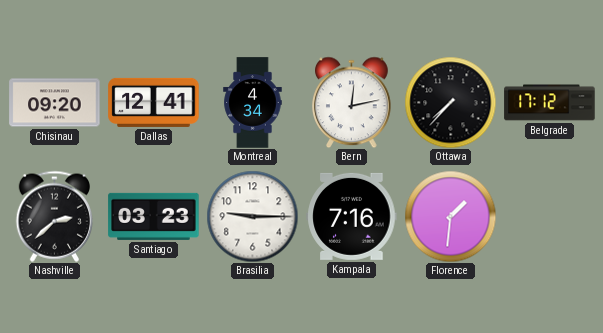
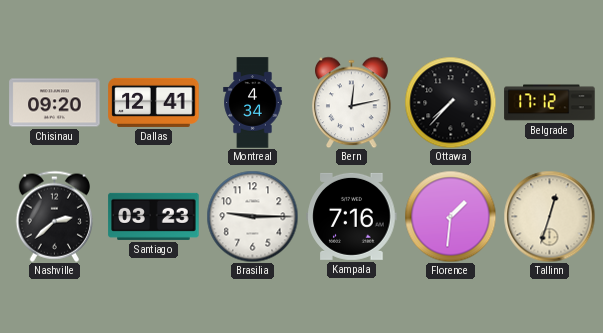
Tallinn: none -> 12:33
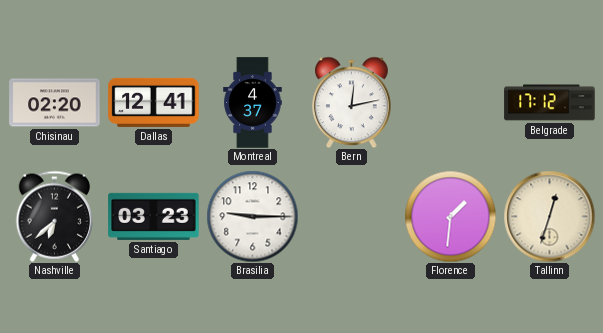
Chisinau: 09:20 -> 02:20
Montreal: 4:34 -> 4:37
Ottawa: 7:37 -> none
Nashville: 2:38 -> 6:38
Kampala: 7:16 -> none
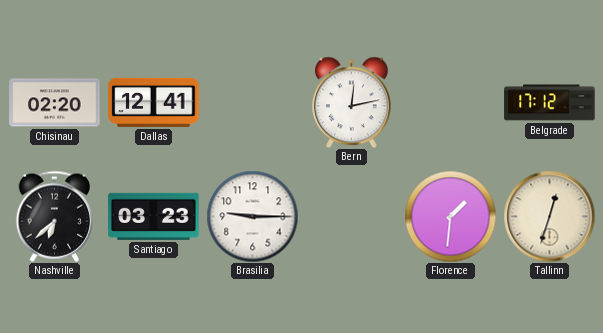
Montreal: 4:37 -> none
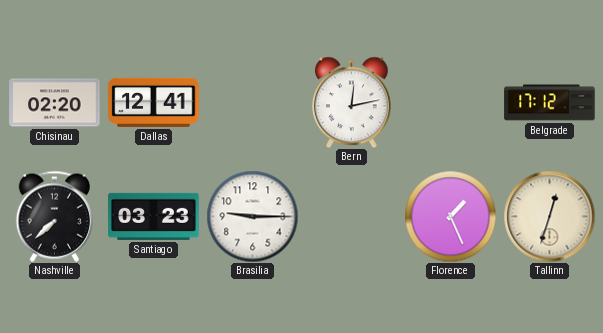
Nashville: 6:38 -> 7:38
Florence: 1:31 -> 1:26
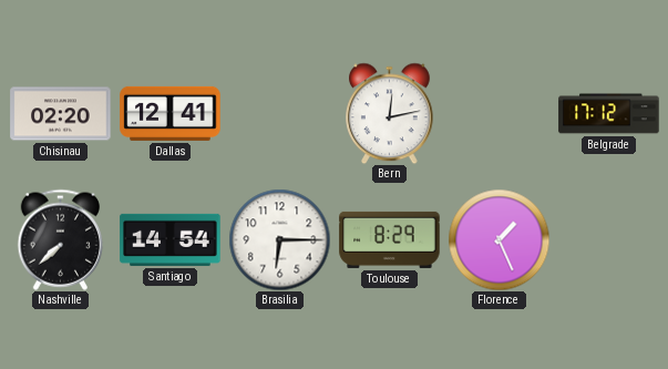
Santiago: 03:23 -> 14:54
Brasilia: 9:15 -> 6:15
Toulouse: none -> 8:29
Tallinn: 12:33 -> none
